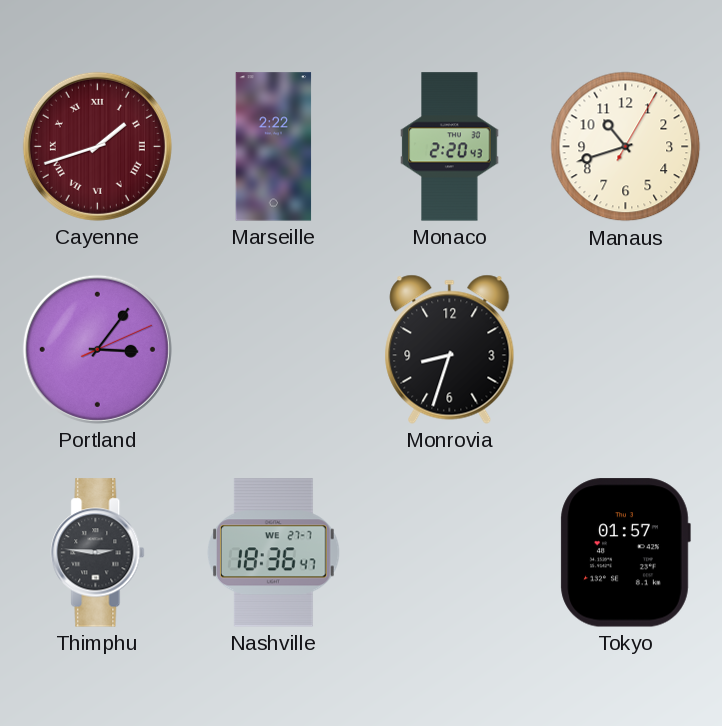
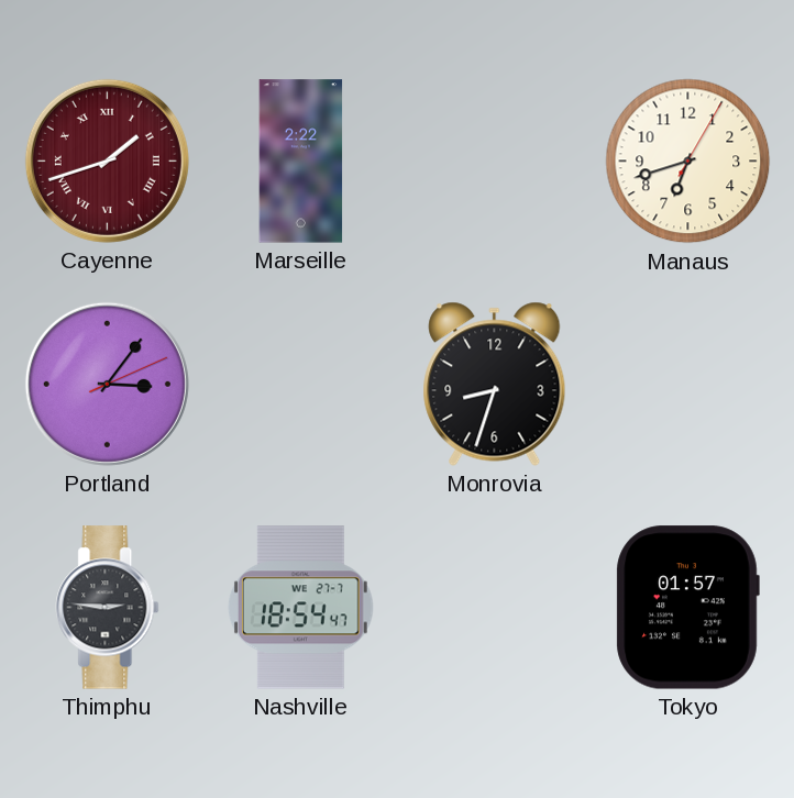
Monaco: 2:20 -> none
Manaus: 10:42 -> 6:42
Nashville: 18:36 -> 18:54
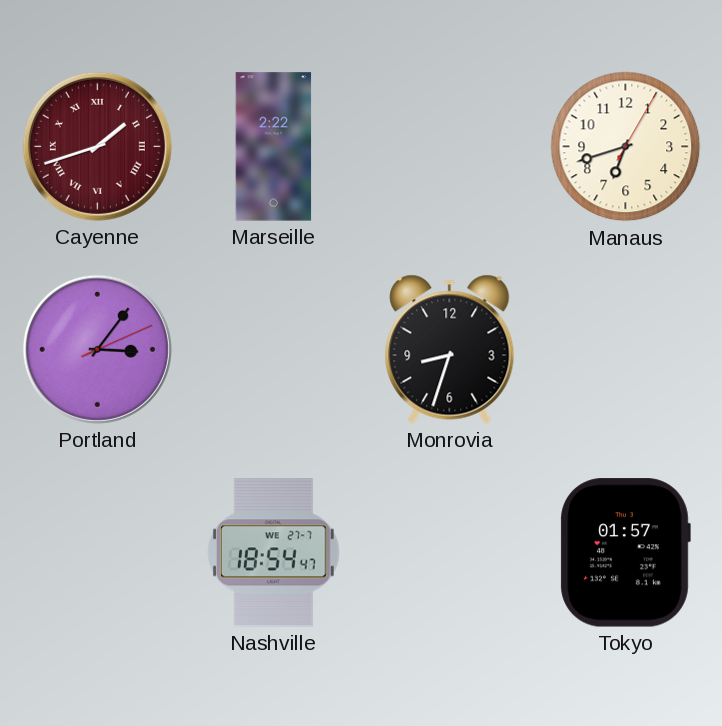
Thimphu: 2:46 -> none
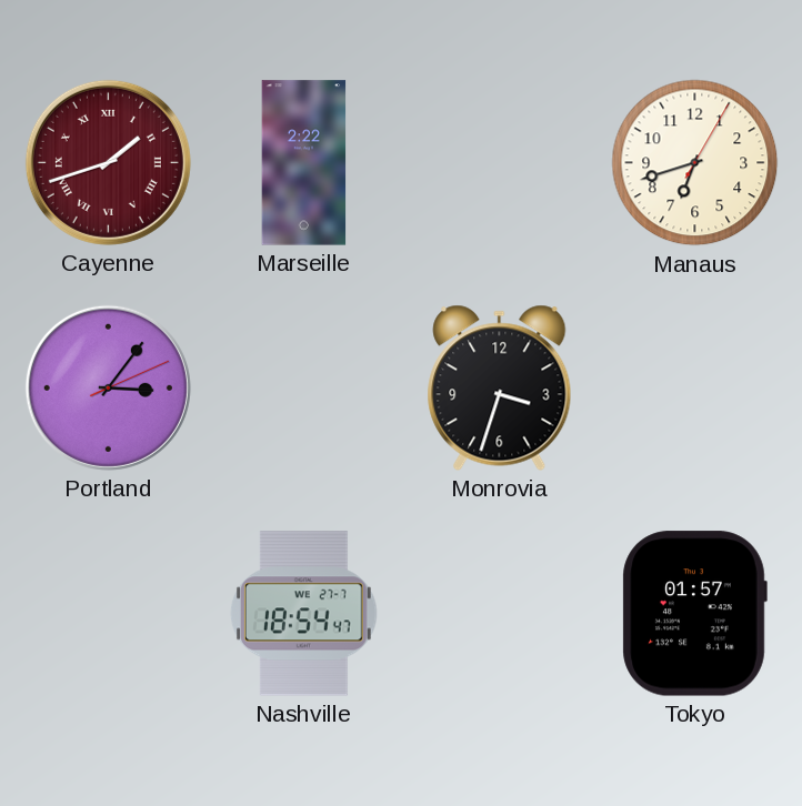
Monrovia: 8:33 -> 3:33
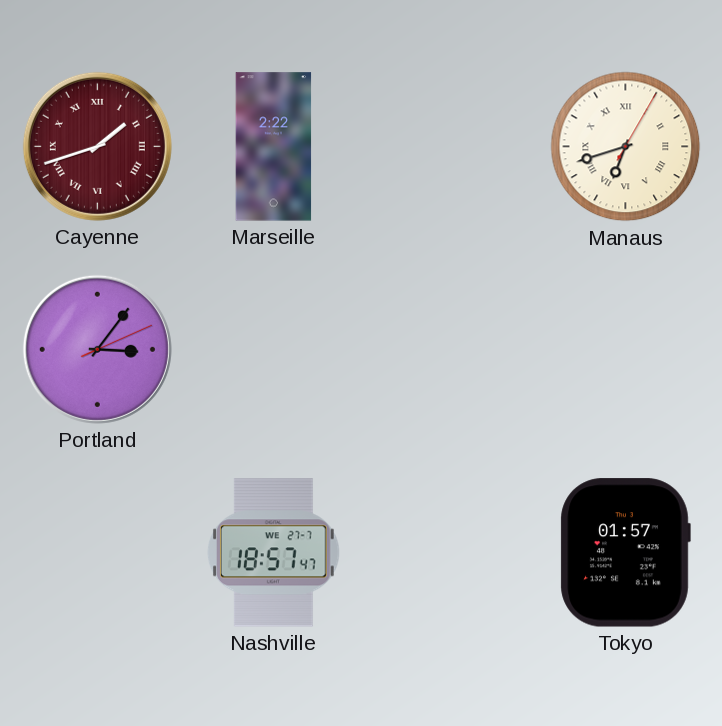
Manaus numerals: Arabic -> Roman
Monrovia: 3:33 -> none
Nashville: 18:54 -> 18:57
